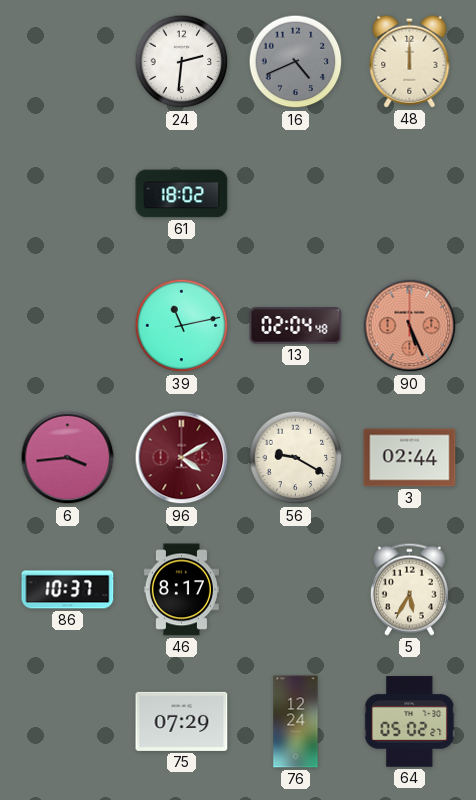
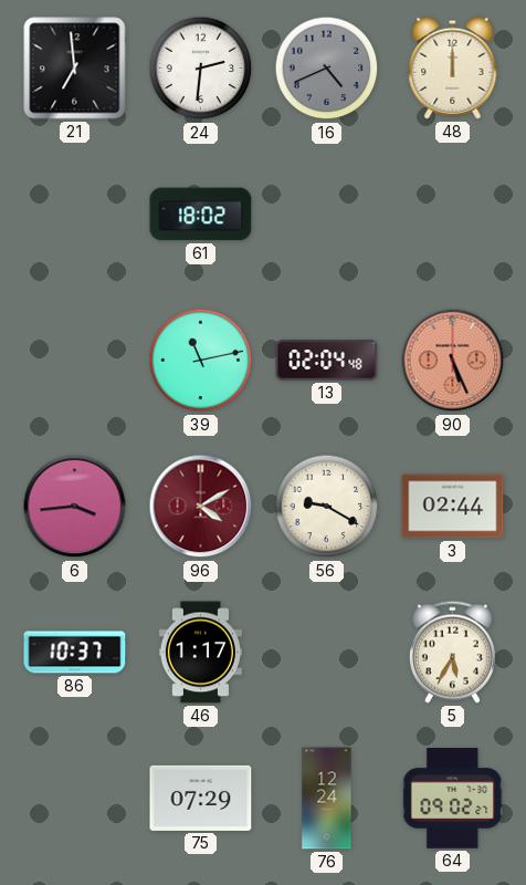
21: none -> 6:59
46: 8:17 -> 1:17
64: 05:02 -> 09:02
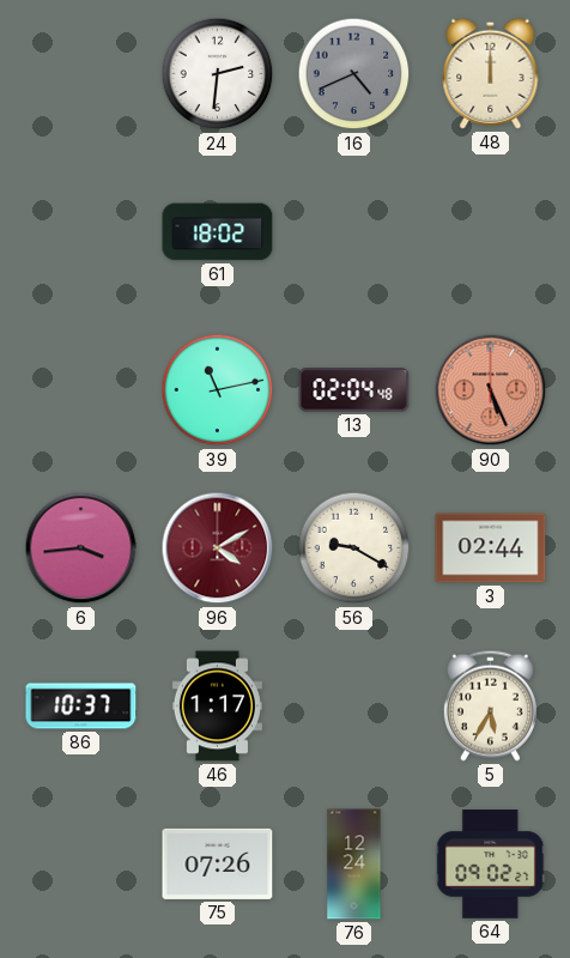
21: 6:59 -> none
75: 07:29 -> 07:26
